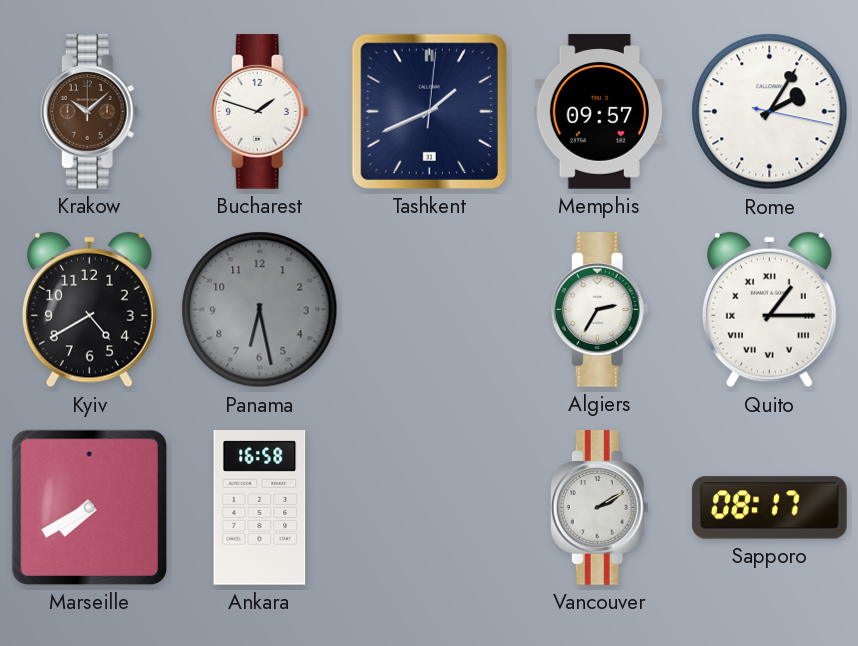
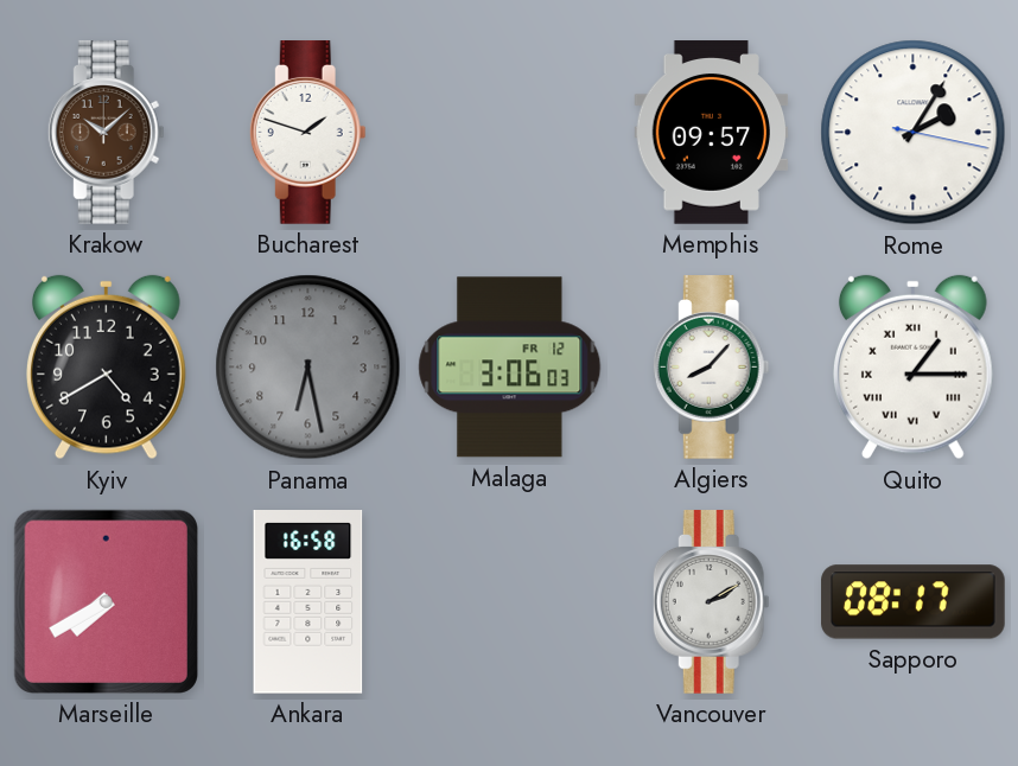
Tashkent: 1:41 -> none
Malaga: none -> 3:06
Algiers: 2:35 -> 8:07
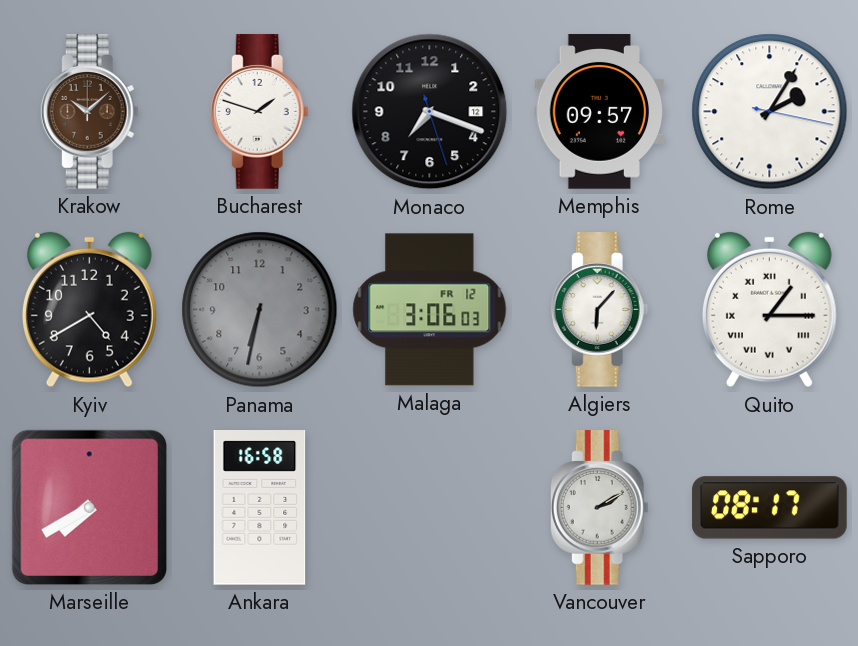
Monaco: none -> 7:18
Panama: 6:28 -> 6:32
Algiers: 8:07 -> 6:07
